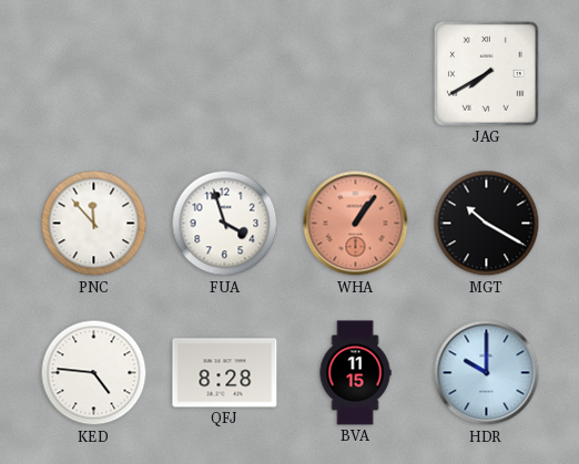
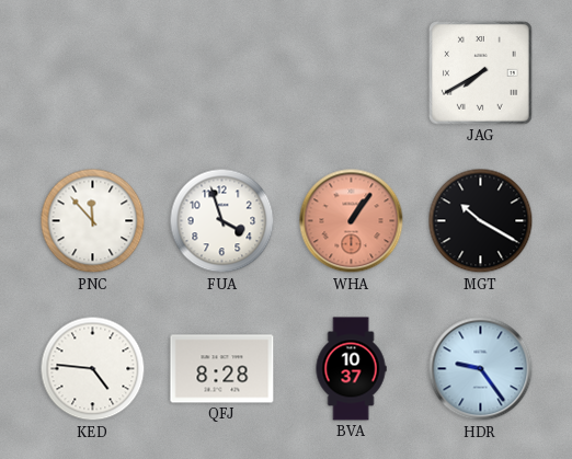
BVA: 11:15 -> 10:37
HDR: 10:00 -> 9:24
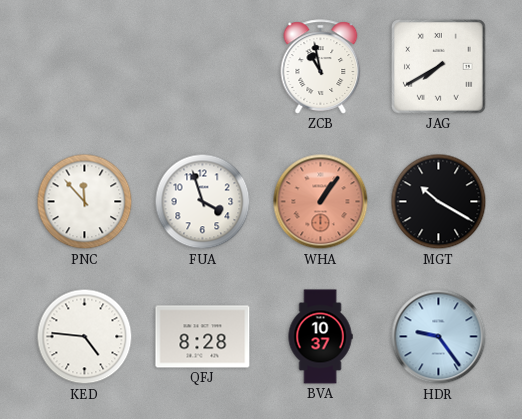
ZCB: none -> 10:58
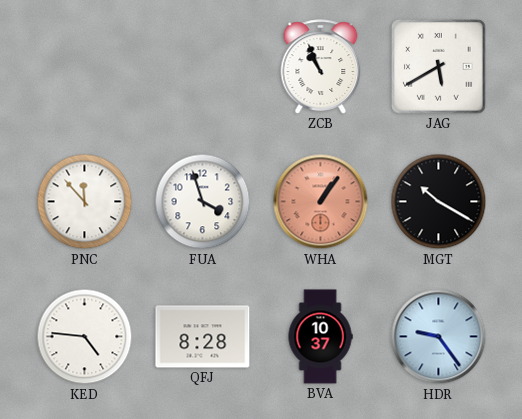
ZCB: 10:58 -> 10:56
JAG: 7:40 -> 5:40
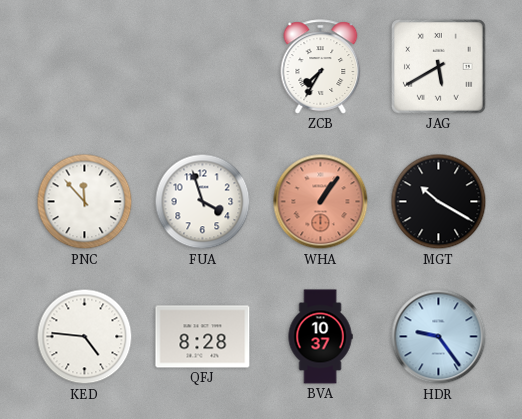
ZCB: 10:56 -> 7:35
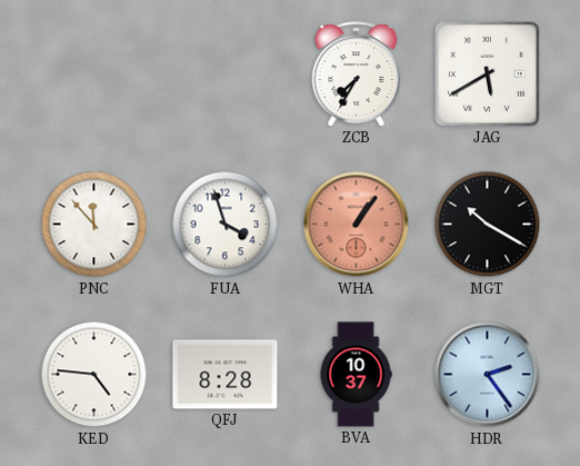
HDR: 9:24 -> 2:24
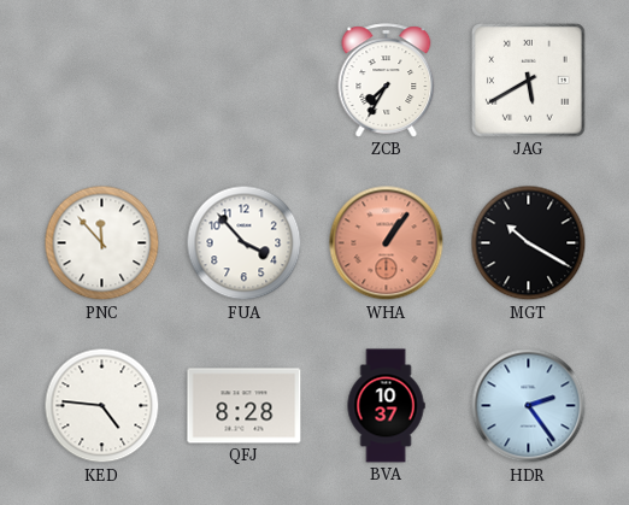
FUA: 3:57 -> 3:53
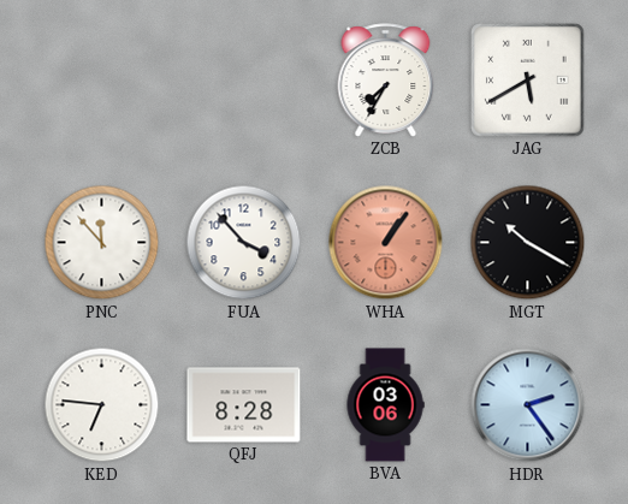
KED: 4:46 -> 6:46
BVA: 10:37 -> 03:06
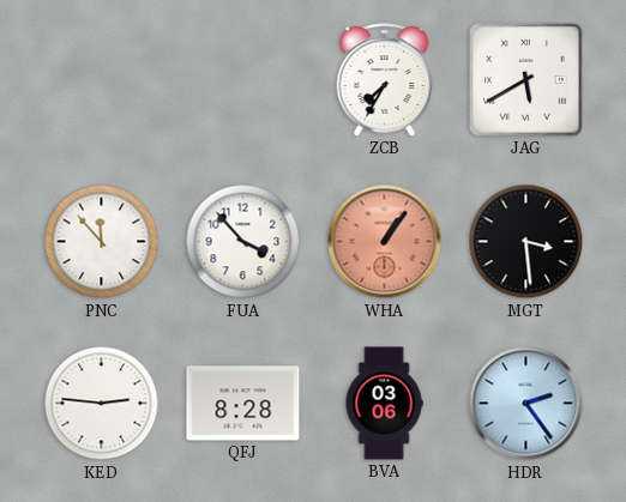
MGT: 10:20 -> 3:29
KED: 6:46 -> 2:46
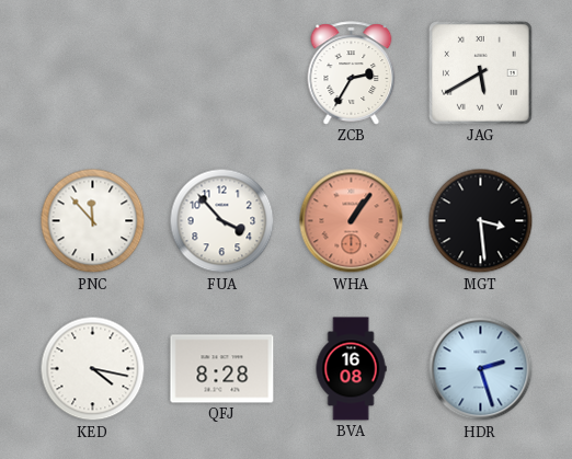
ZCB: 7:35 -> 2:35
KED: 2:46 -> 4:17
BVA: 03:06 -> 16:08
HDR: 2:24 -> 2:27
